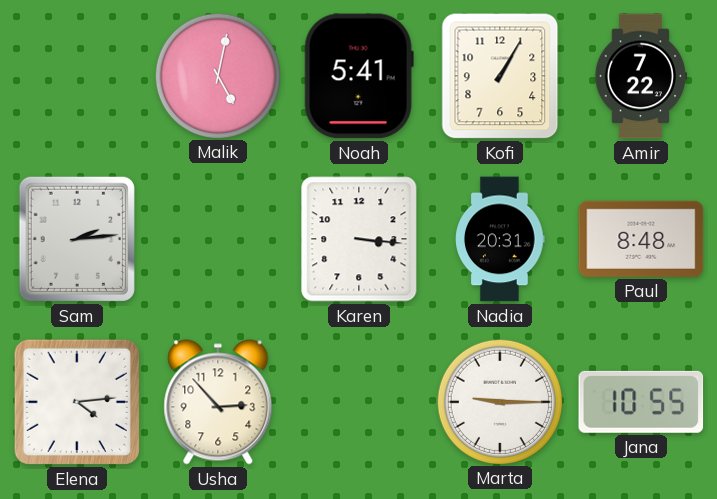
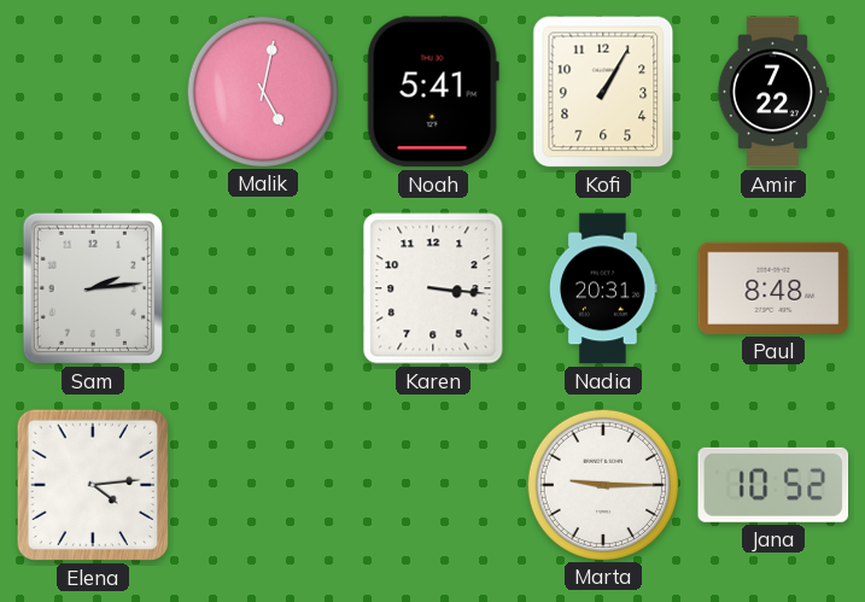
Usha: 2:53 -> none
Jana: 10:55 -> 10:52
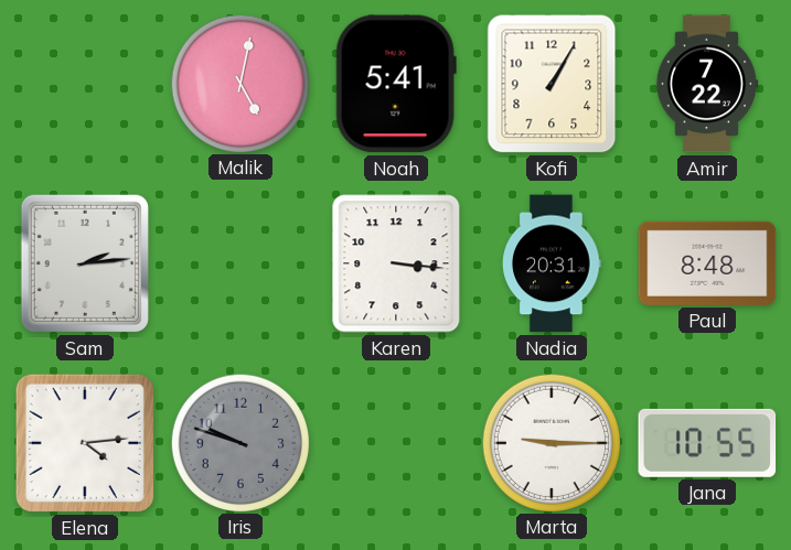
Iris: none -> 9:48
Jana: 10:52 -> 10:55
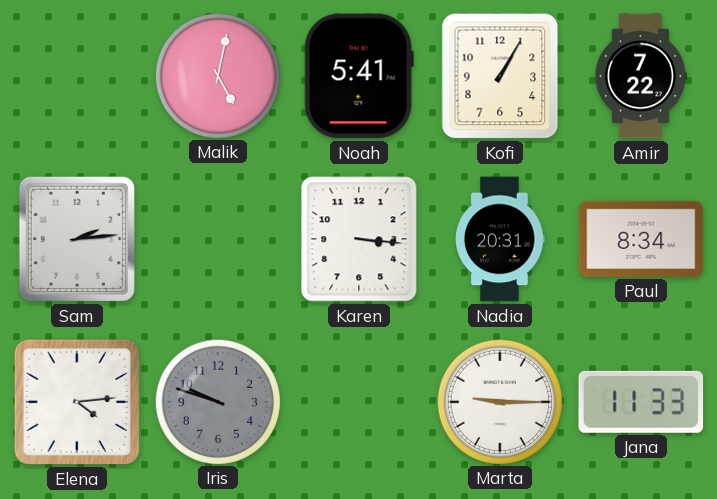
Paul: 8:48 -> 8:34
Jana: 10:55 -> 11:33
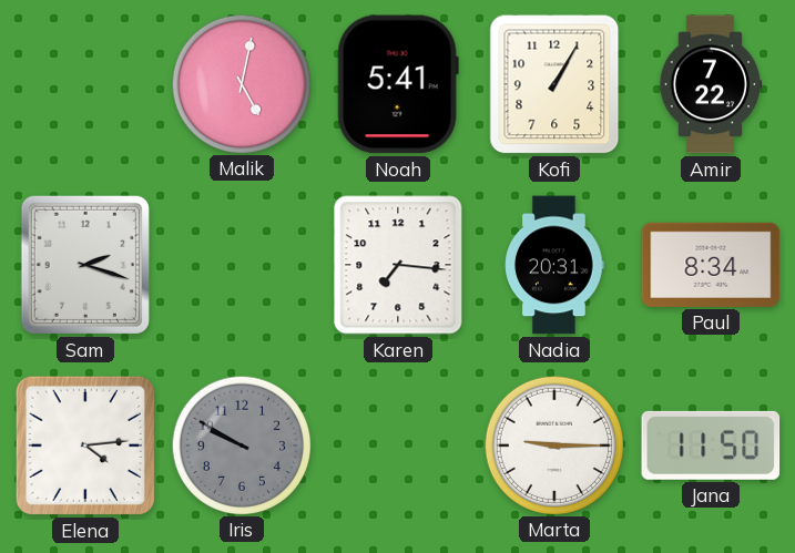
Sam: 2:14 -> 2:18
Karen: 3:16 -> 7:16
Iris: 9:48 -> 9:50
Jana: 11:33 -> 11:50
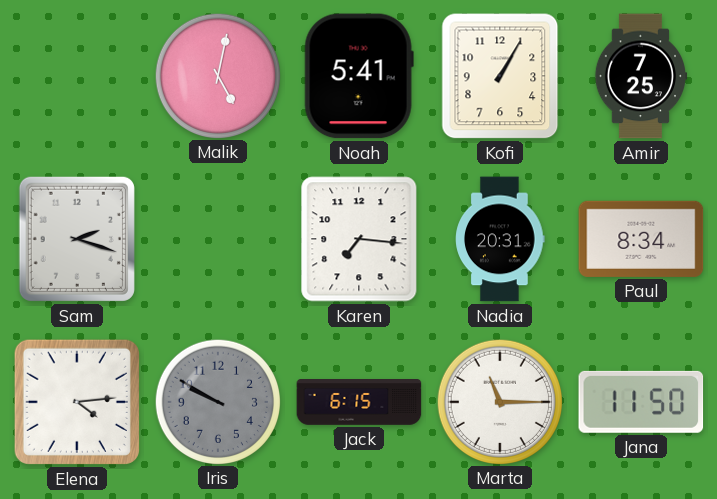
Amir: 7:22 -> 7:25
Jack: none -> 6:15
Marta: 9:15 -> 11:15
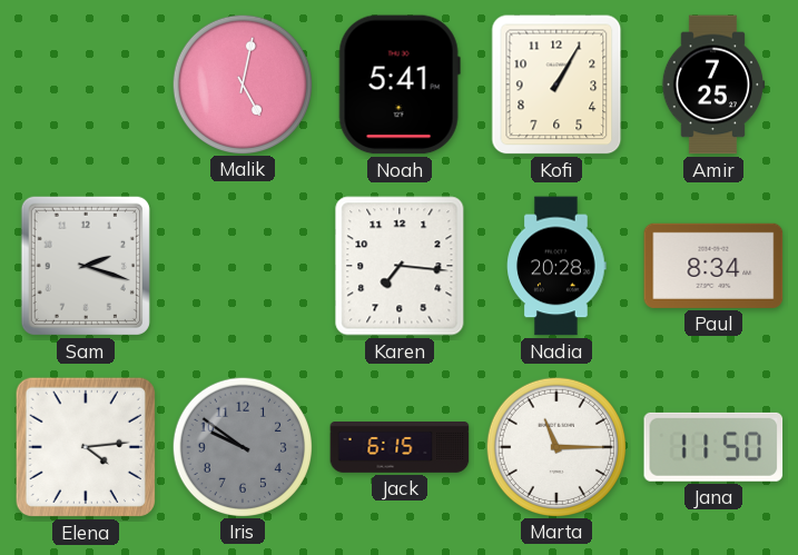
Nadia: 20:31 -> 20:28
Iris: 9:50 -> 9:51
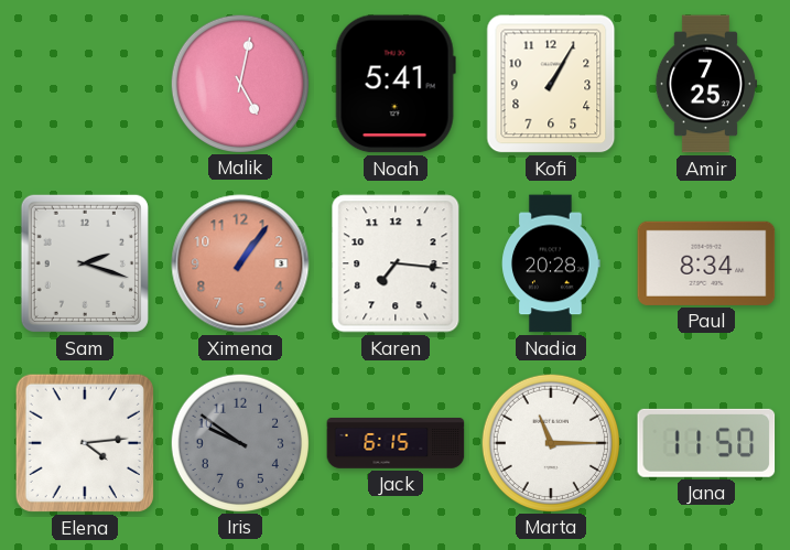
Ximena: none -> 1:06
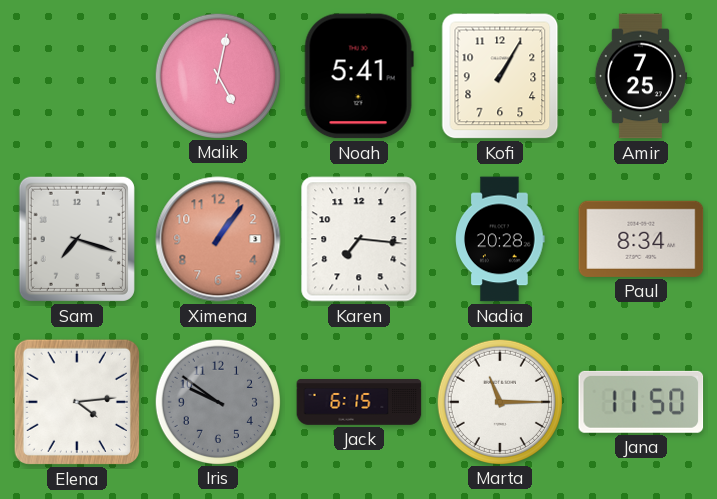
Sam: 2:18 -> 7:18
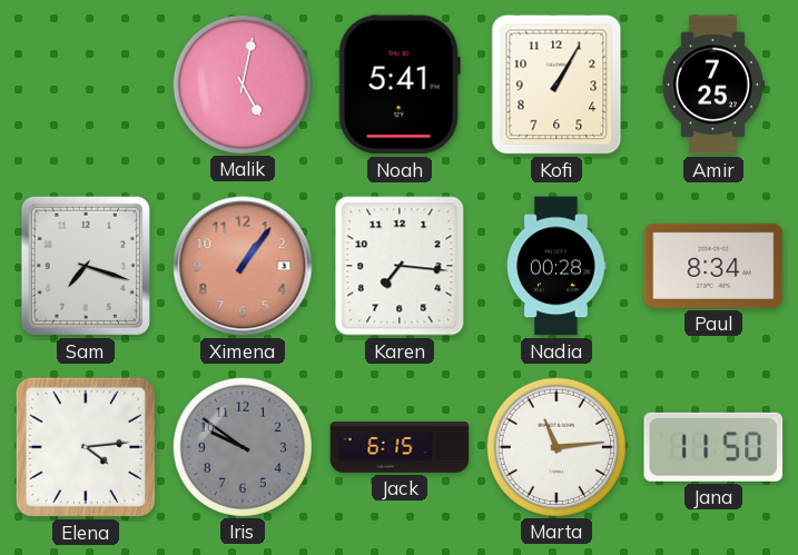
Nadia: 20:28 -> 00:28
Marta: 11:15 -> 11:14
